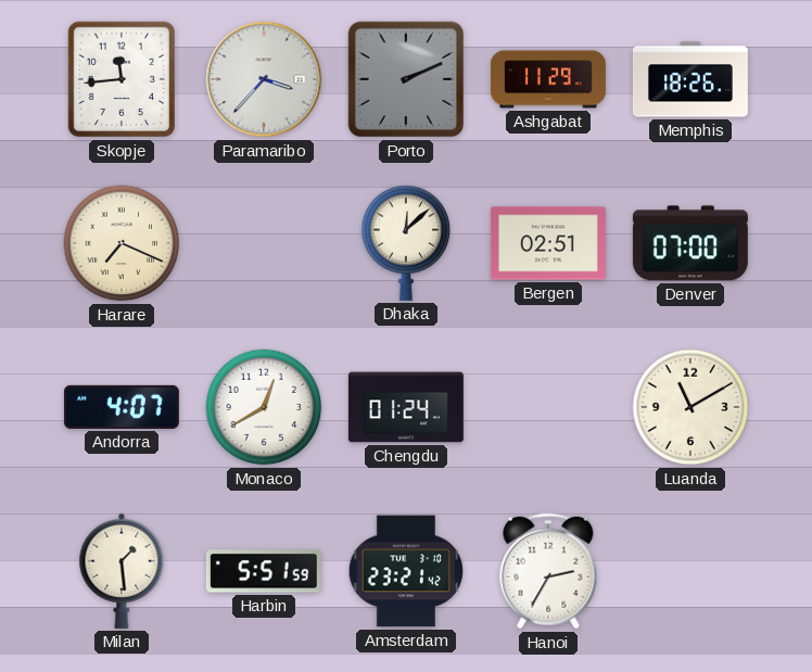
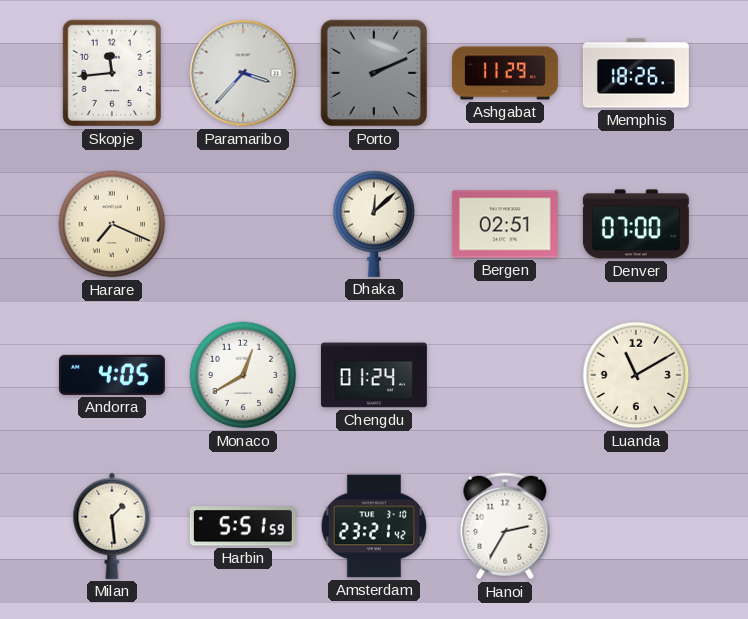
Andorra: 4:07 -> 4:05
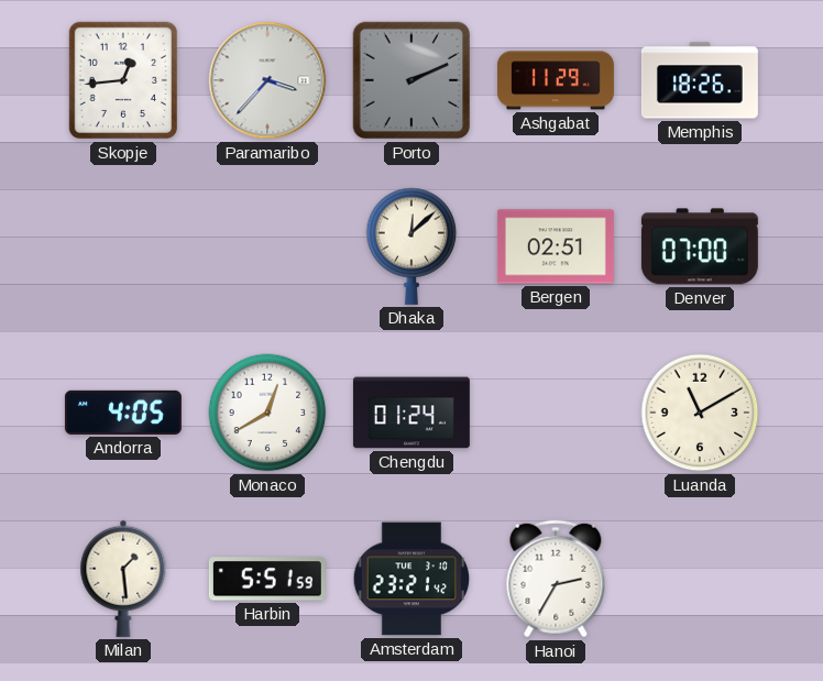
Skopje: 11:44 -> 12:44
Harare: 7:19 -> none
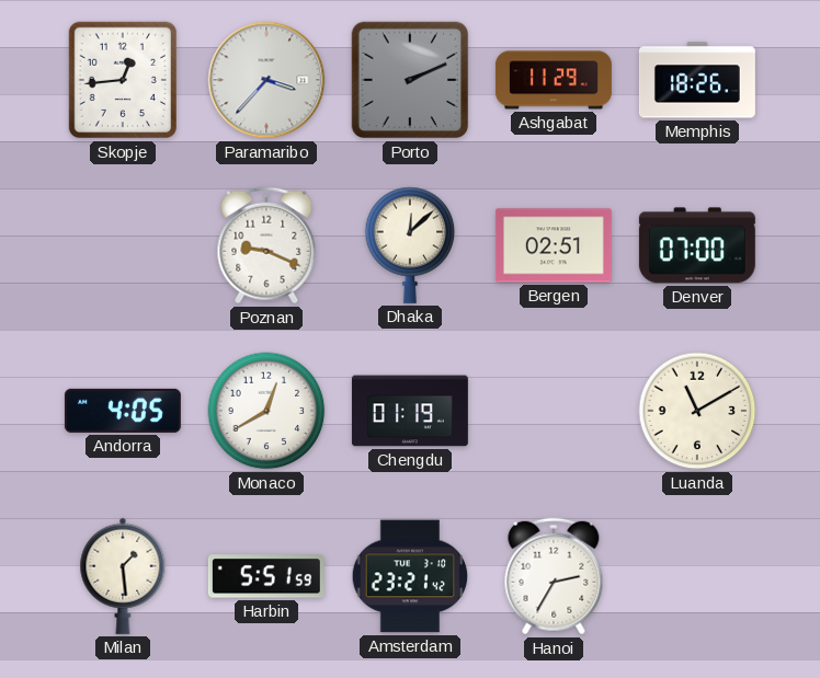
Poznan: none -> 9:19
Chengdu: 01:24 -> 01:19
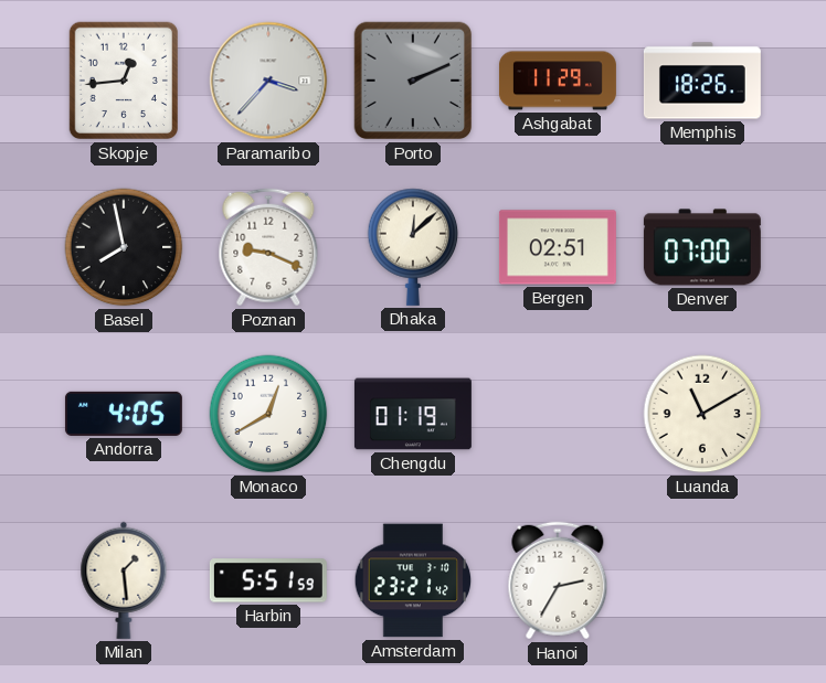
Basel: none -> 7:58
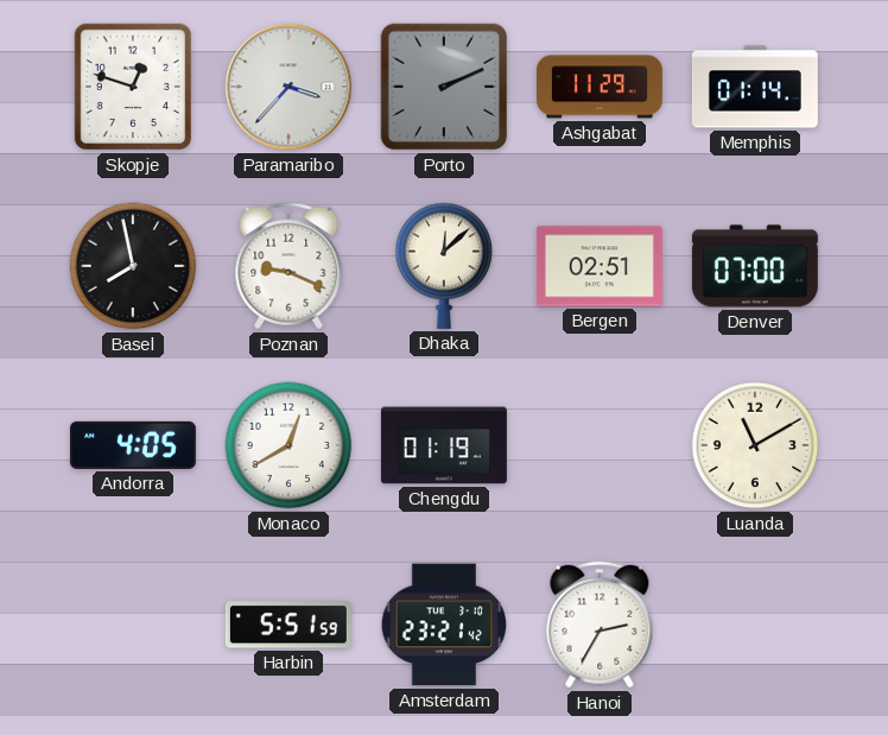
Skopje: 12:44 -> 12:48
Memphis: 18:26 -> 01:14
Milan: 1:29 -> none
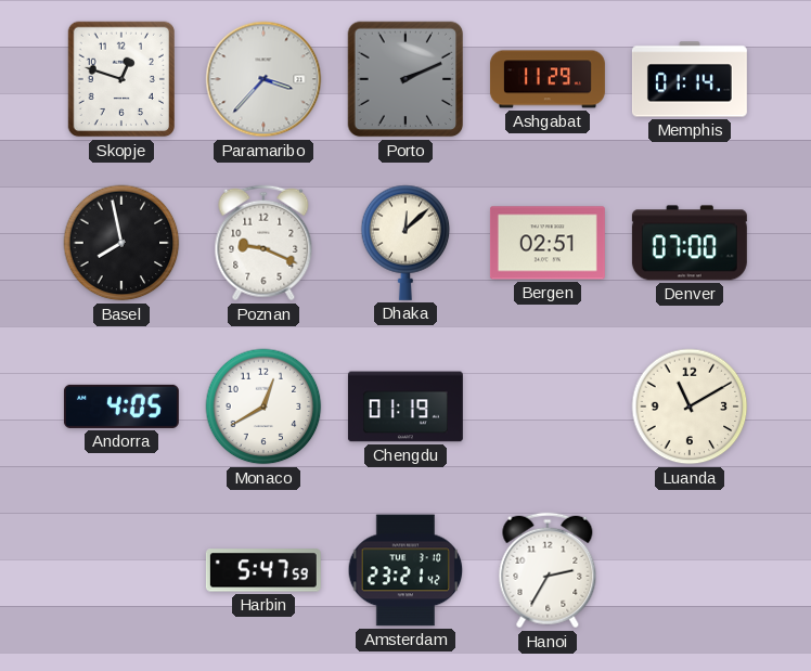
Harbin: 5:51 -> 5:47
